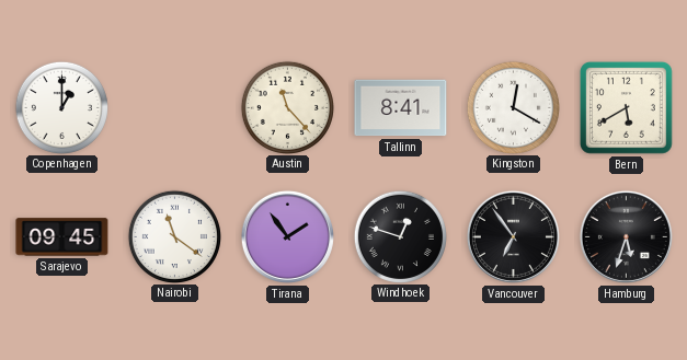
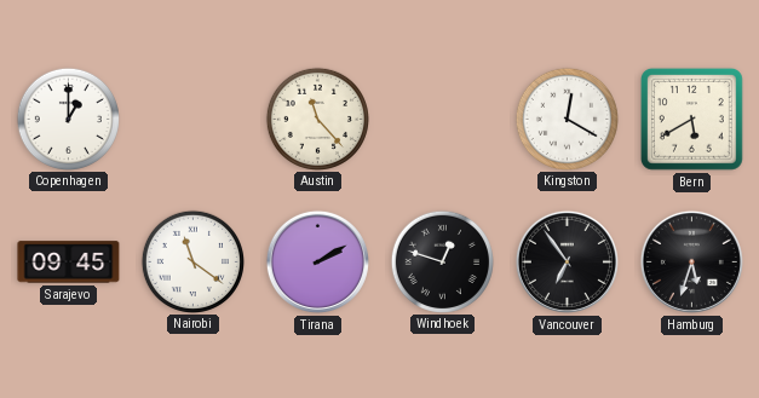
Tallinn: 8:41 -> none
Tirana: 1:54 -> 2:10
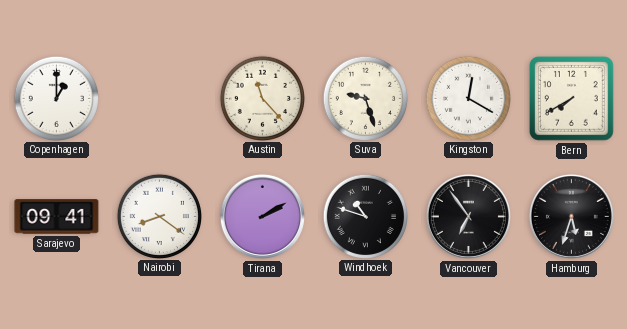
Suva: none -> 9:27
Bern: 5:40 -> 7:40
Sarajevo: 09:45 -> 09:41
Nairobi: 11:21 -> 8:21
Windhoek: 12:48 -> 10:48
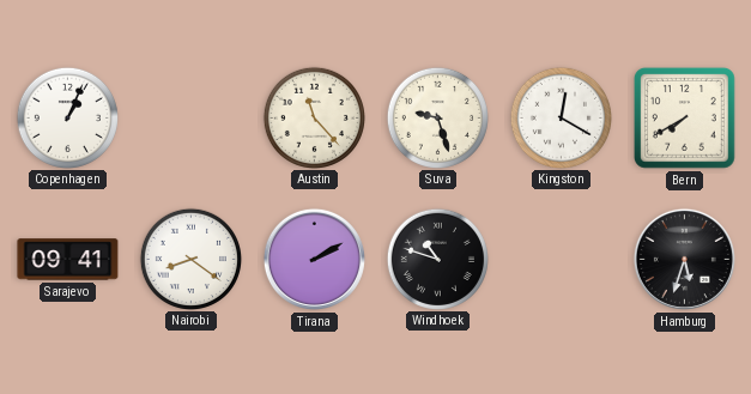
Copenhagen: 1:00 -> 1:04
Vancouver: 6:54 -> none
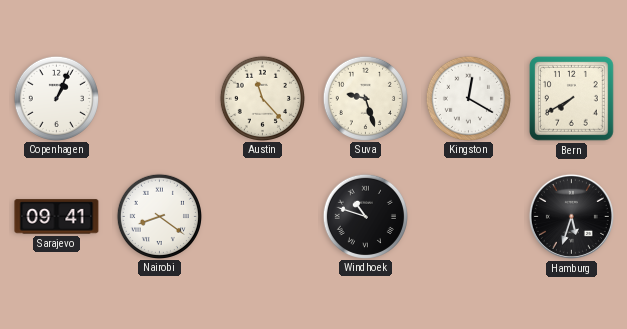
Tirana: 2:10 -> none
